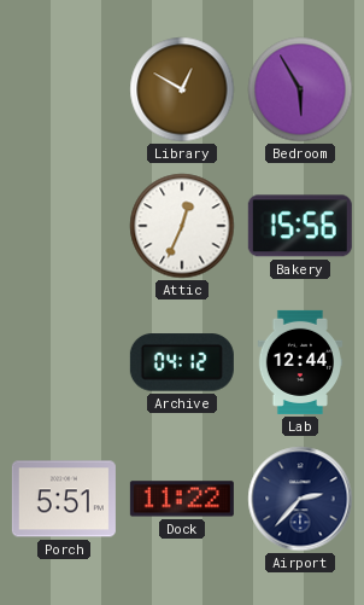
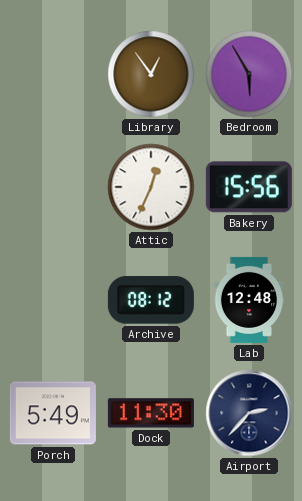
Library: 12:50 -> 12:54
Archive: 04:12 -> 08:12
Lab: 12:44 -> 12:48
Porch: 5:51 -> 5:49
Dock: 11:22 -> 11:30
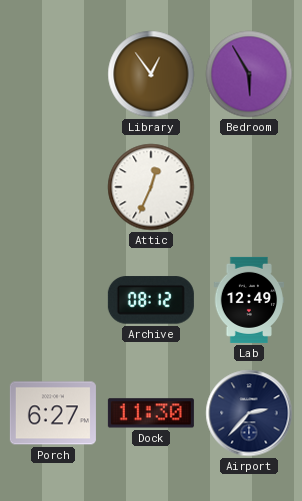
Bakery: 15:56 -> none
Lab: 12:48 -> 12:49
Porch: 5:49 -> 6:27
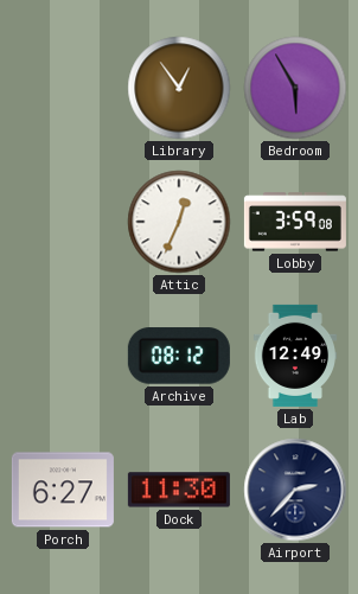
Lobby: none -> 3:59
